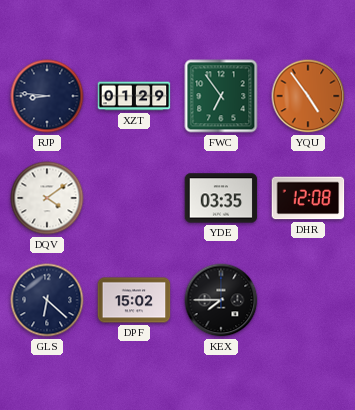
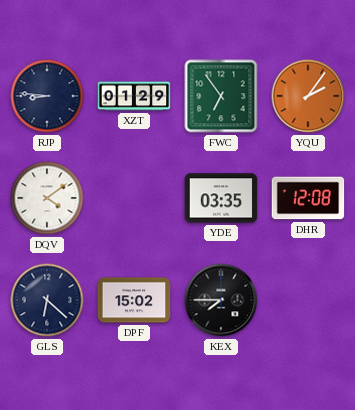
YQU: 4:54 -> 2:06
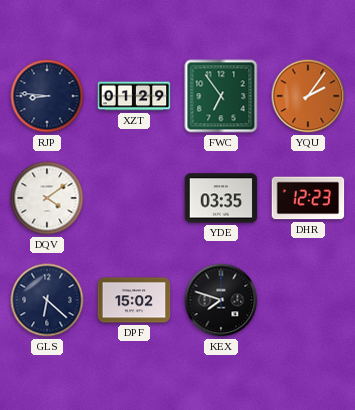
DHR: 12:08 -> 12:23
KEX: 7:45 -> 7:48
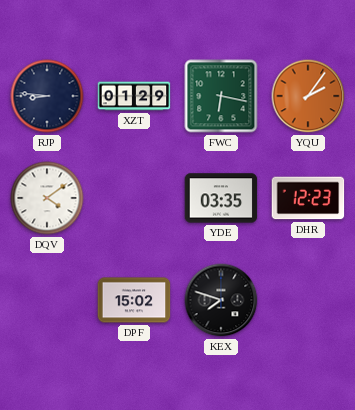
FWC: 6:54 -> 6:17
GLS: 6:22 -> none
